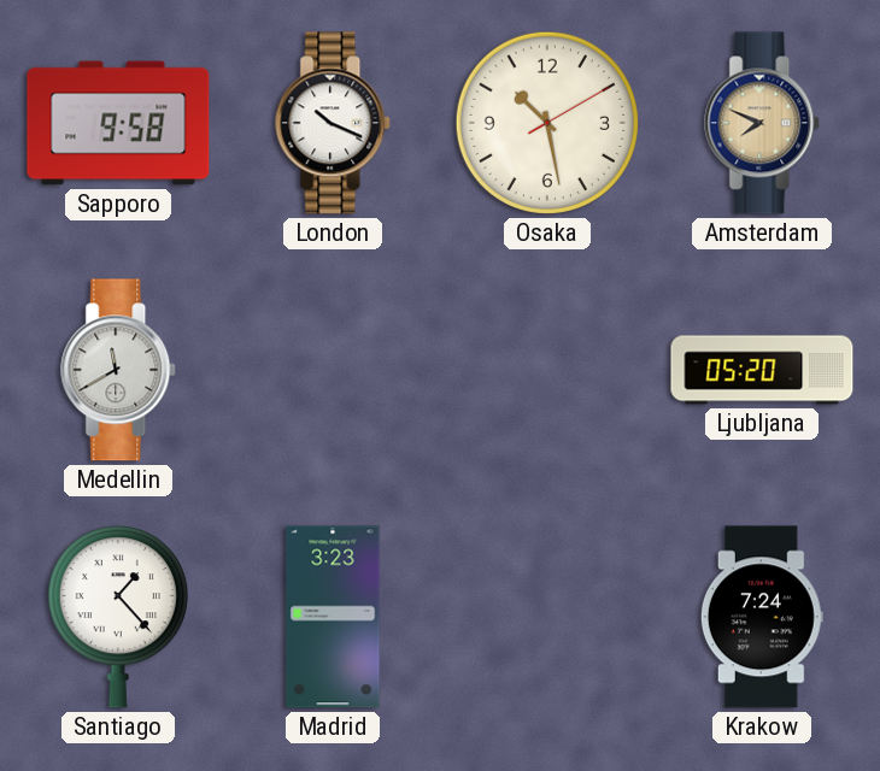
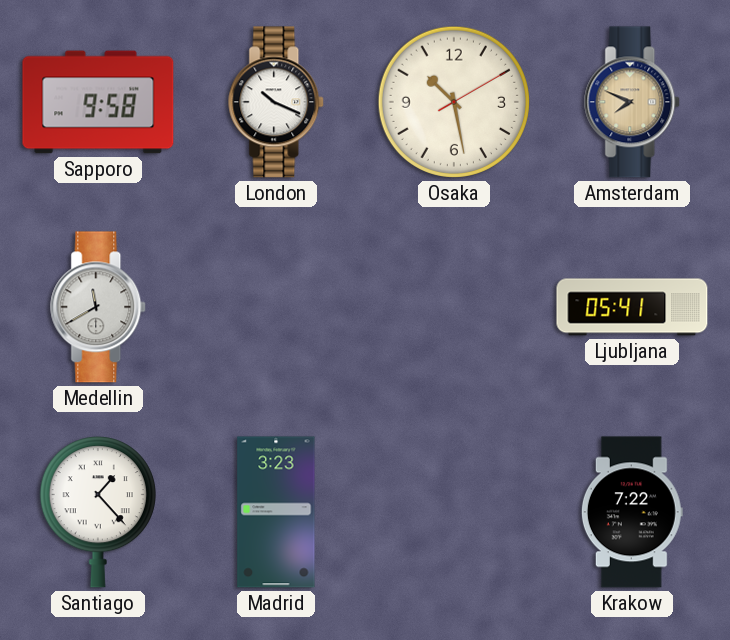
Ljubljana: 05:20 -> 05:41
Krakow: 7:24 -> 7:22
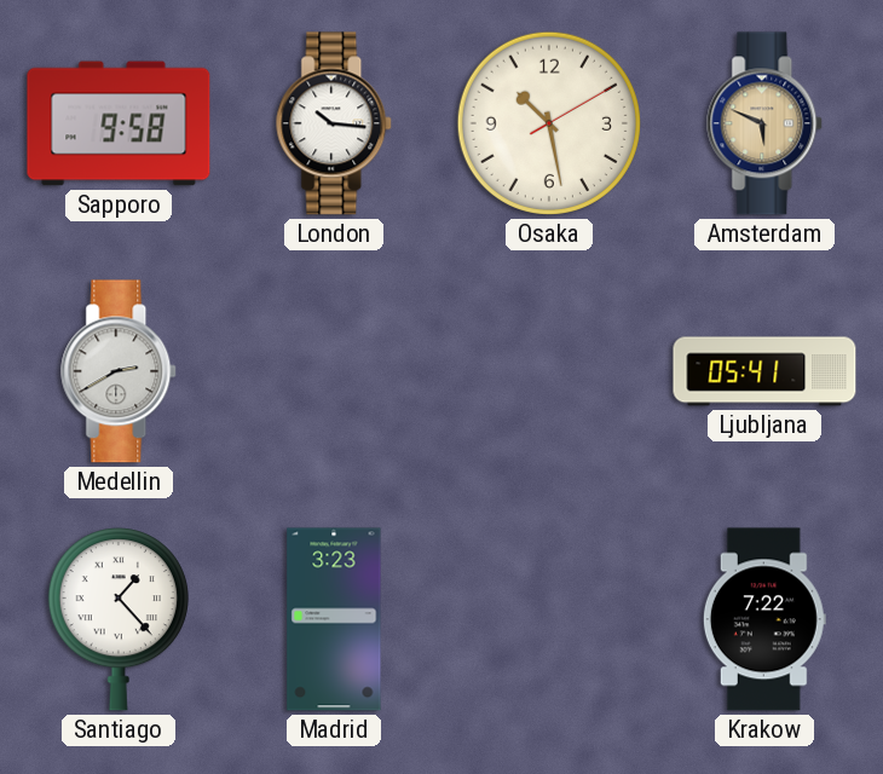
London: 10:19 -> 10:16
Amsterdam: 7:49 -> 5:49
Medellin: 11:40 -> 2:40
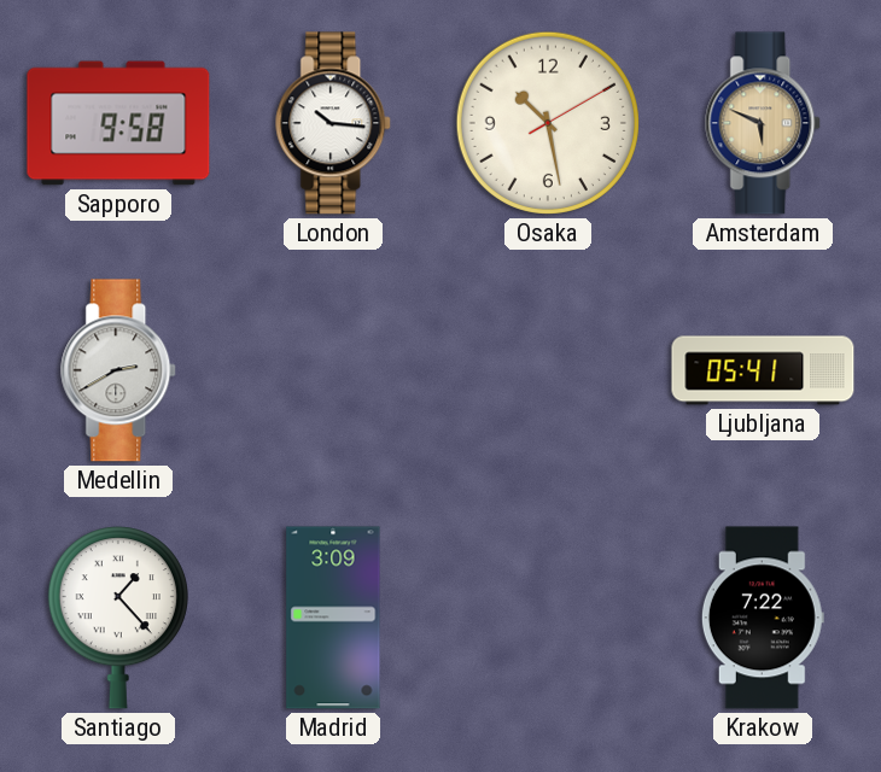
Madrid: 3:23 -> 3:09
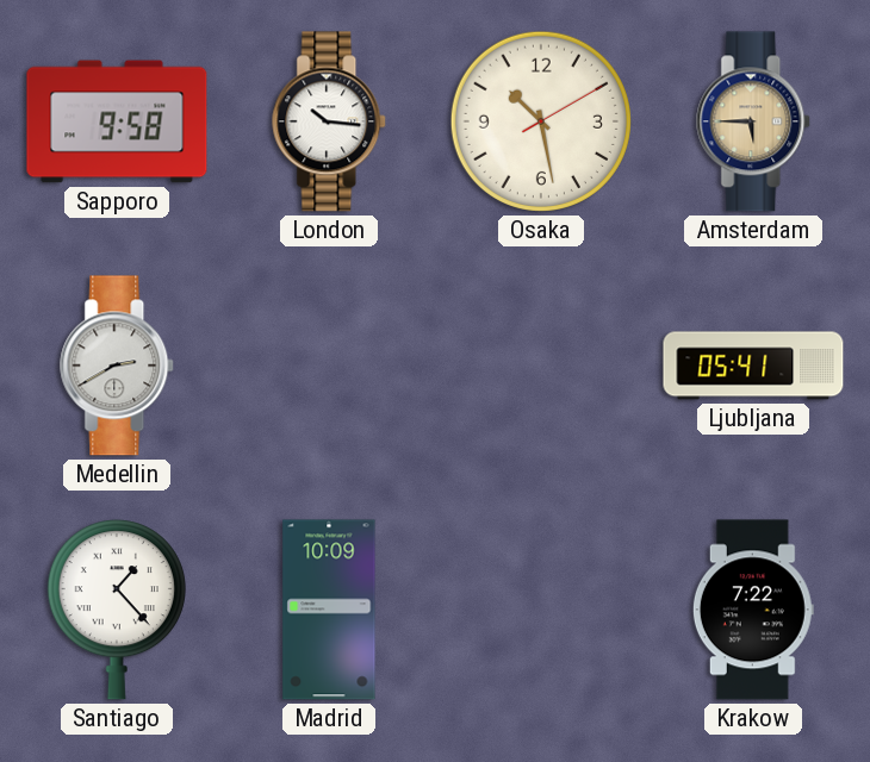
Amsterdam: 5:49 -> 5:45
Madrid: 3:09 -> 10:09
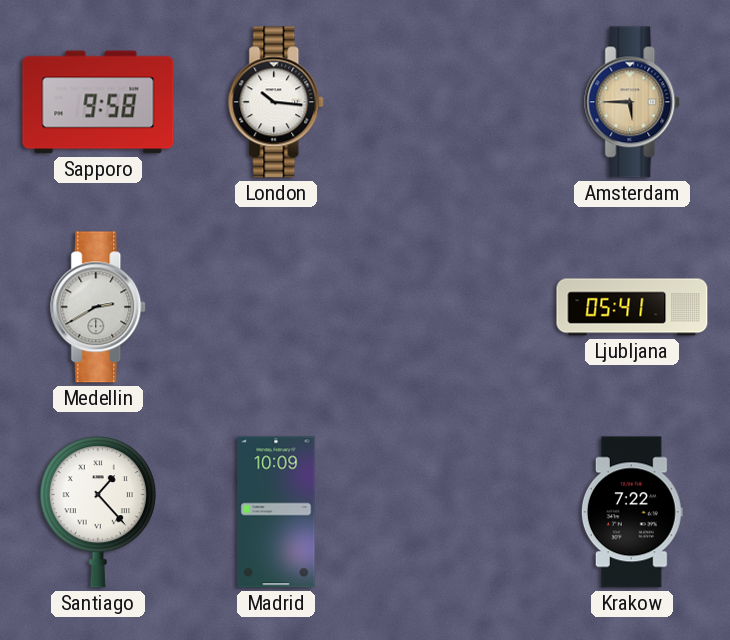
Osaka: 10:28 -> none
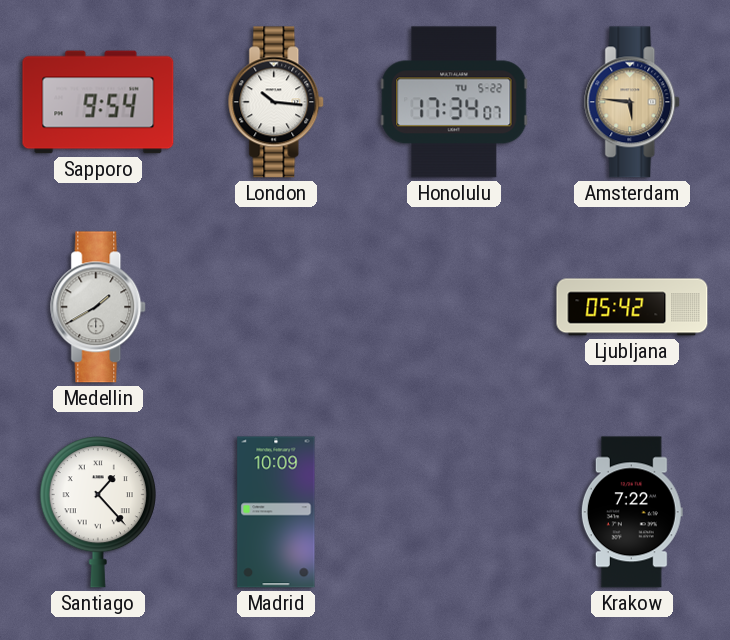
Sapporo: 9:58 -> 9:54
Honolulu: none -> 17:34
Amsterdam: 5:45 -> 5:46
Medellin: 2:40 -> 1:40
Ljubljana: 05:41 -> 05:42
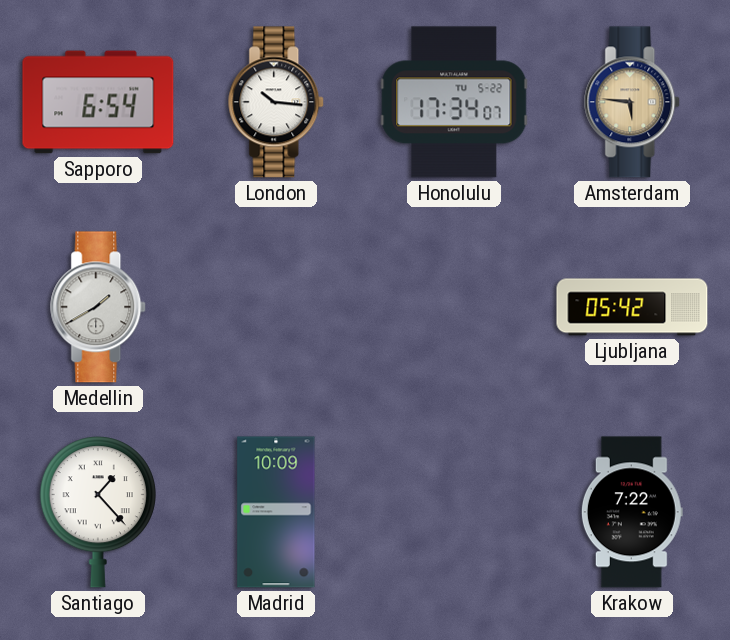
Sapporo: 9:54 -> 6:54
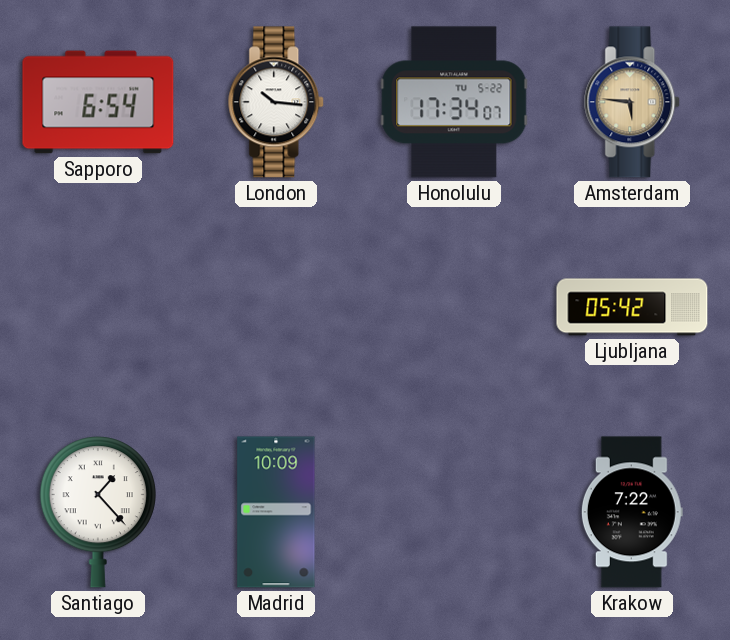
Medellin: 1:40 -> none
